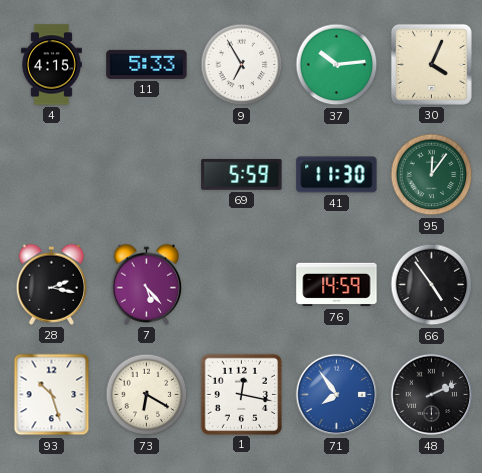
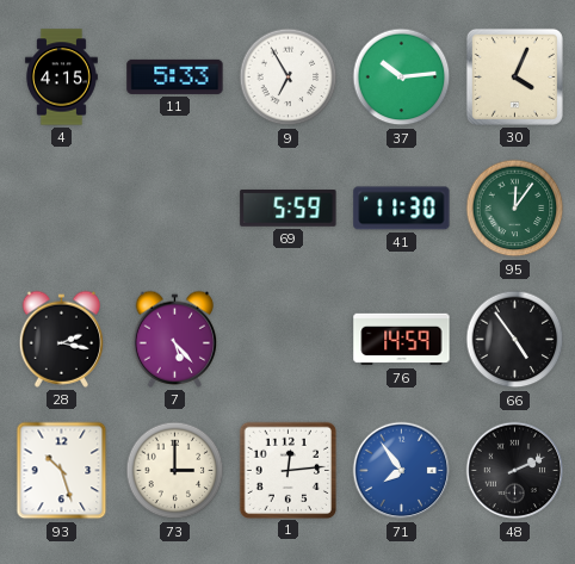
73: 6:20 -> 3:00
1: 12:17 -> 12:14
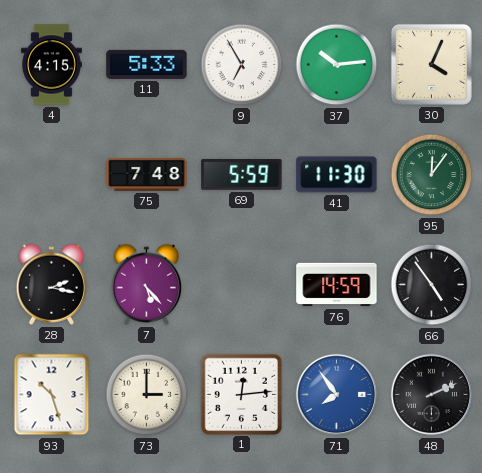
75: none -> 7:48
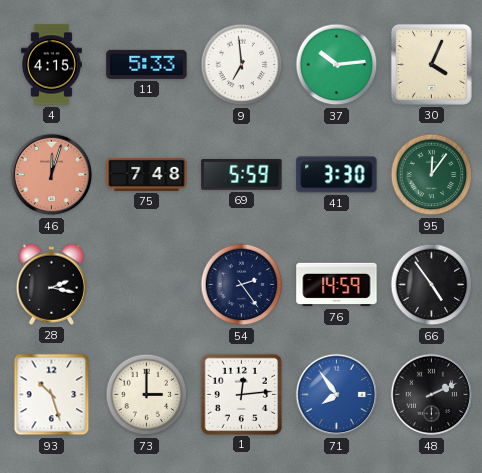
9: 6:55 -> 6:59
46: none -> 12:03
41: 11:30 -> 3:30
7: 5:23 -> none
54: none -> 2:24
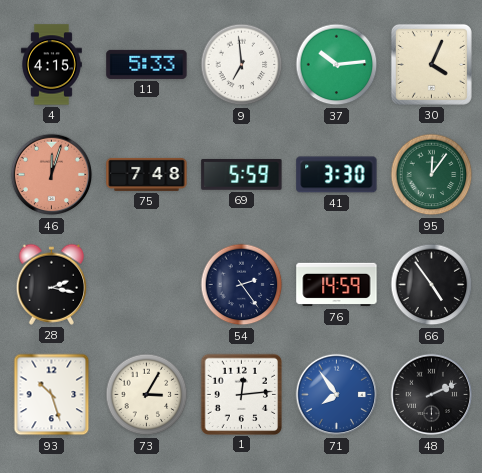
73: 3:00 -> 3:05
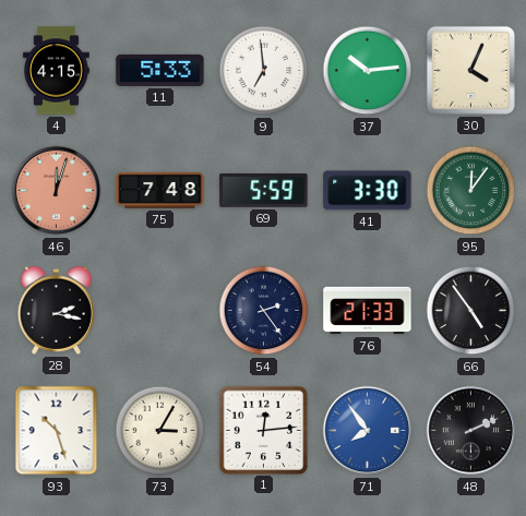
76: 14:59 -> 21:33
